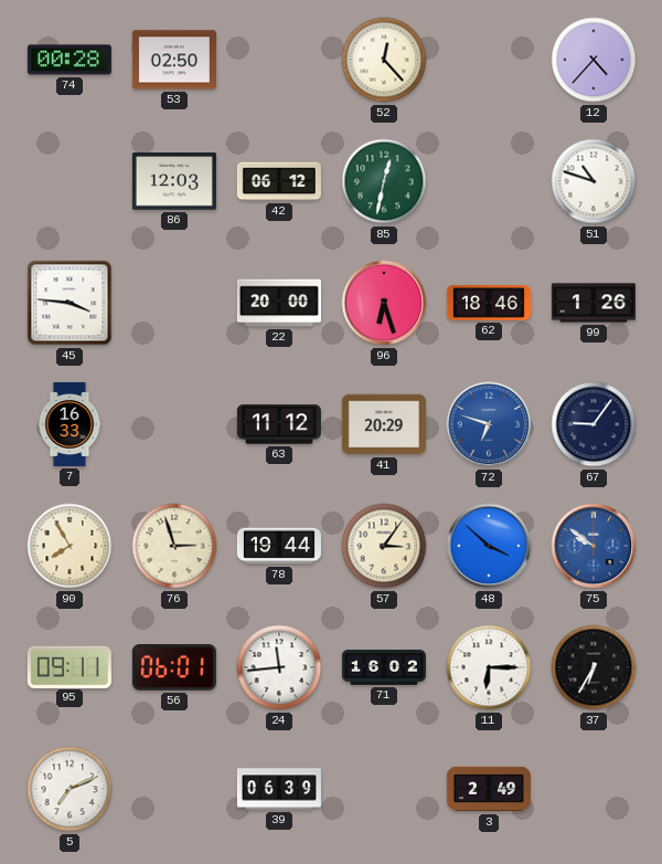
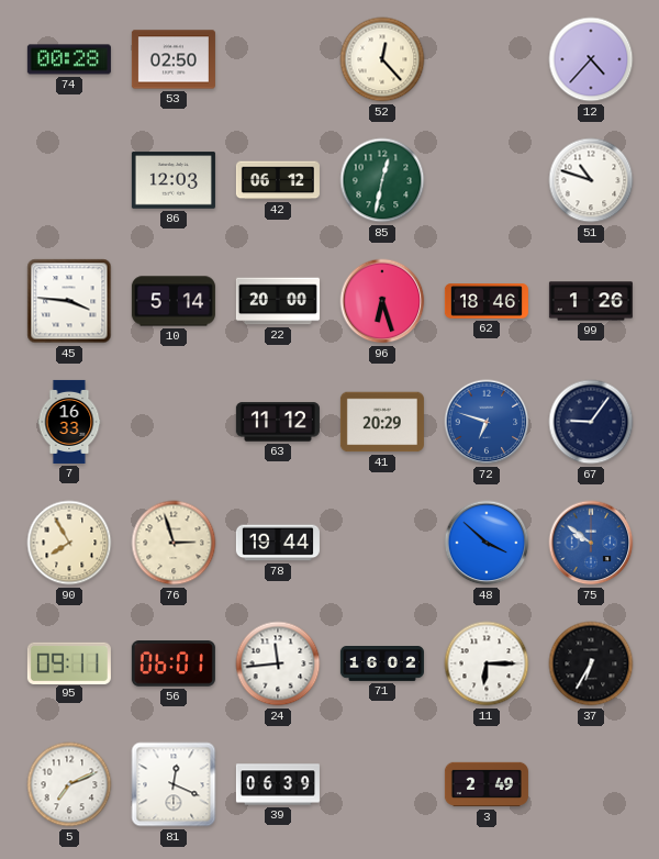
10: none -> 5:14
57: 3:06 -> none
81: none -> 12:19
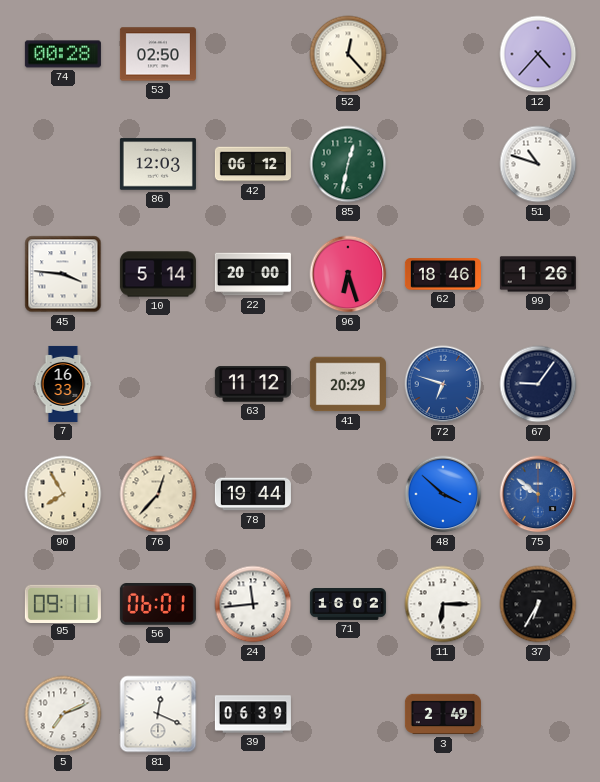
76: 2:57 -> 12:37
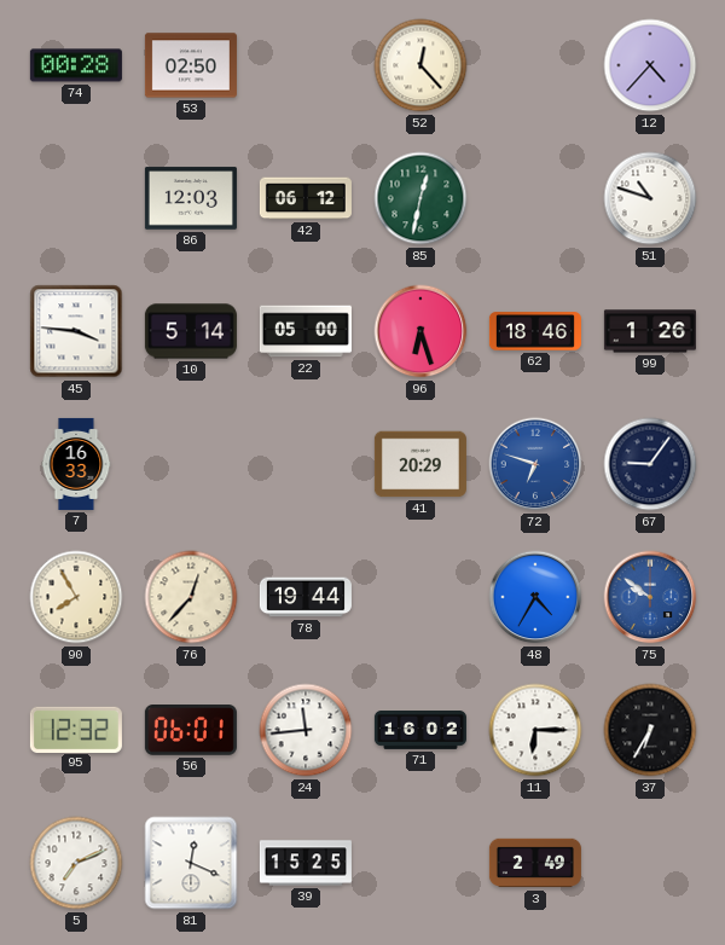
22: 20:00 -> 05:00
63: 11:12 -> none
48: 3:52 -> 4:35
95: 09:11 -> 12:32
39: 06:39 -> 15:25
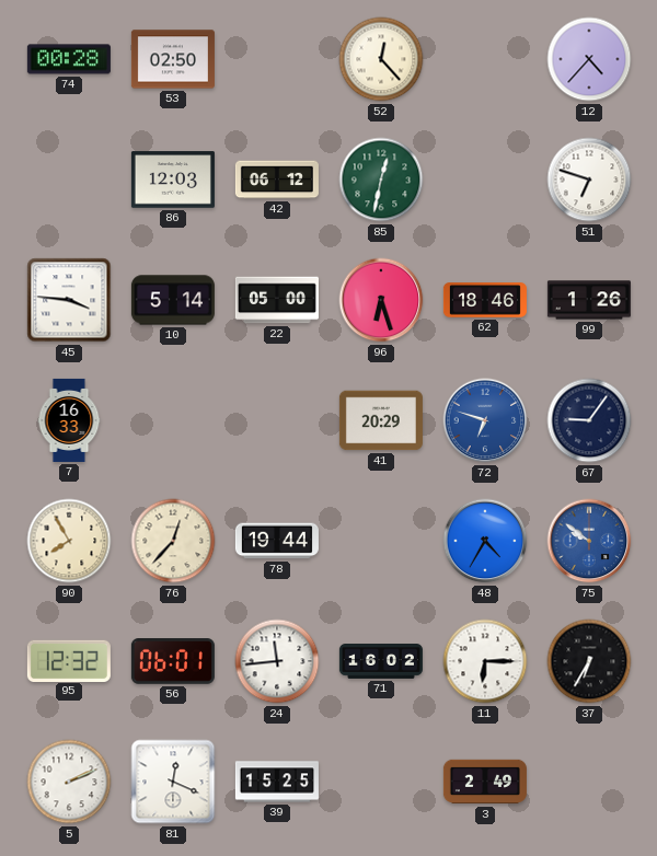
51: 10:48 -> 6:48
5: 7:11 -> 2:11
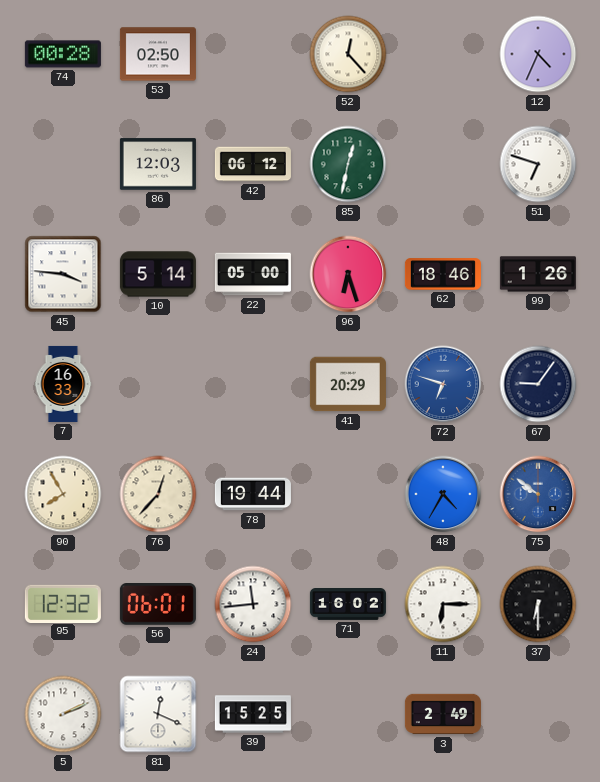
12: 4:37 -> 4:34
37: 6:35 -> 6:30
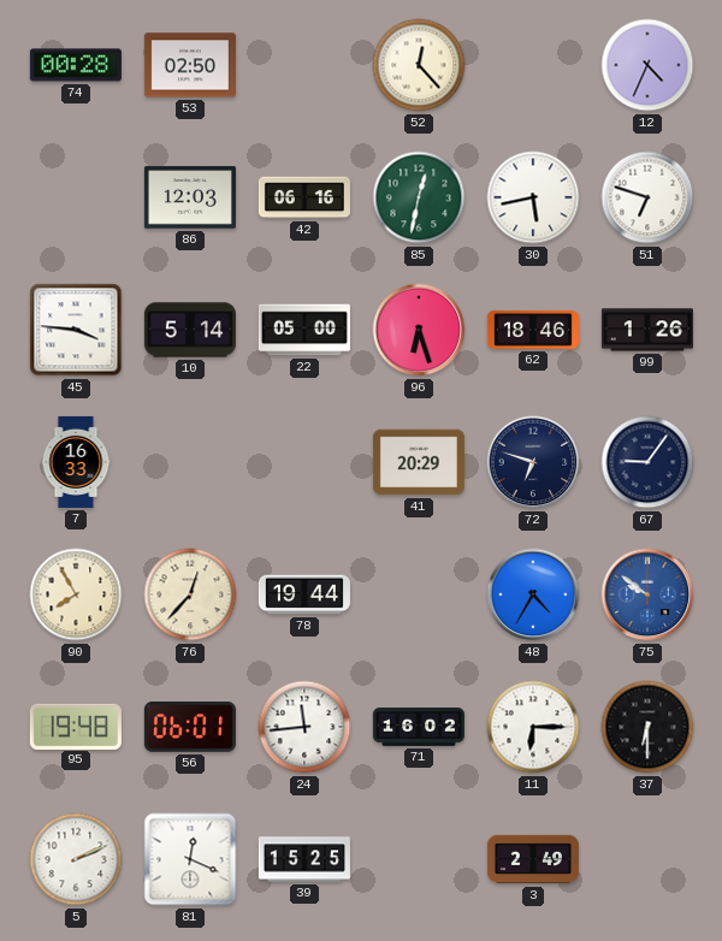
42: 06:12 -> 06:16
30: none -> 5:43
72 dial: blue -> navy
95: 12:32 -> 19:48
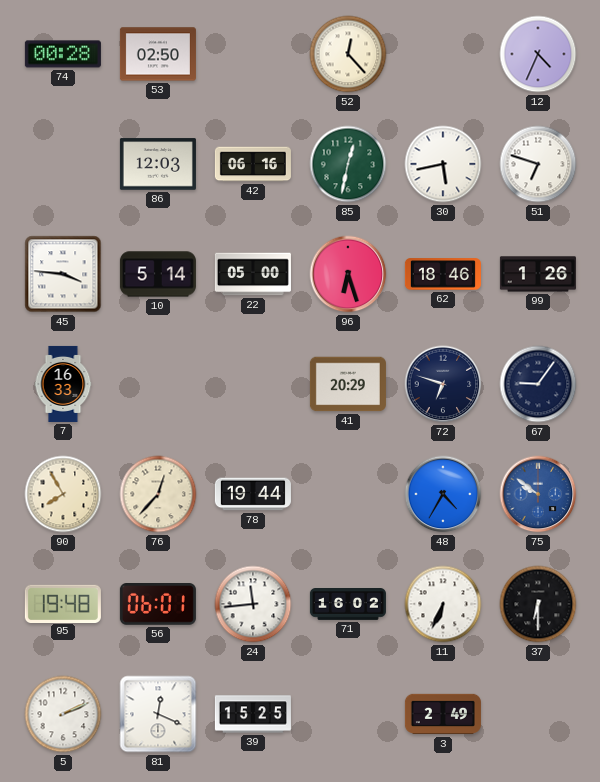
11: 6:15 -> 6:34
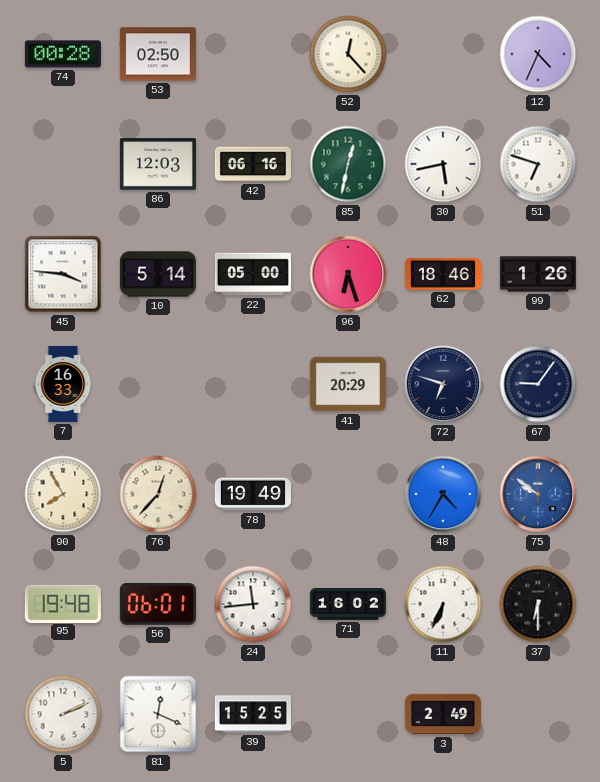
78: 19:44 -> 19:49
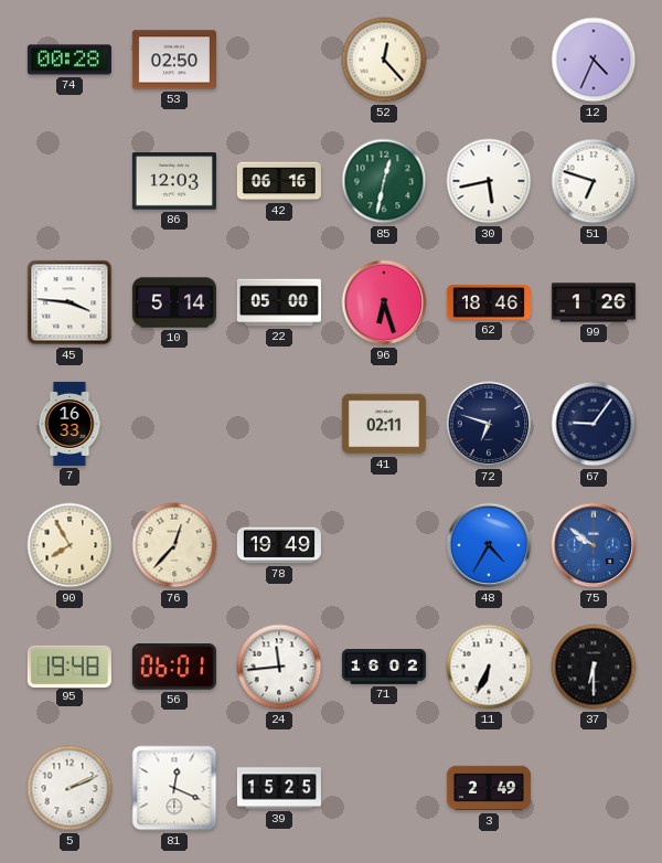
41: 20:29 -> 02:11
